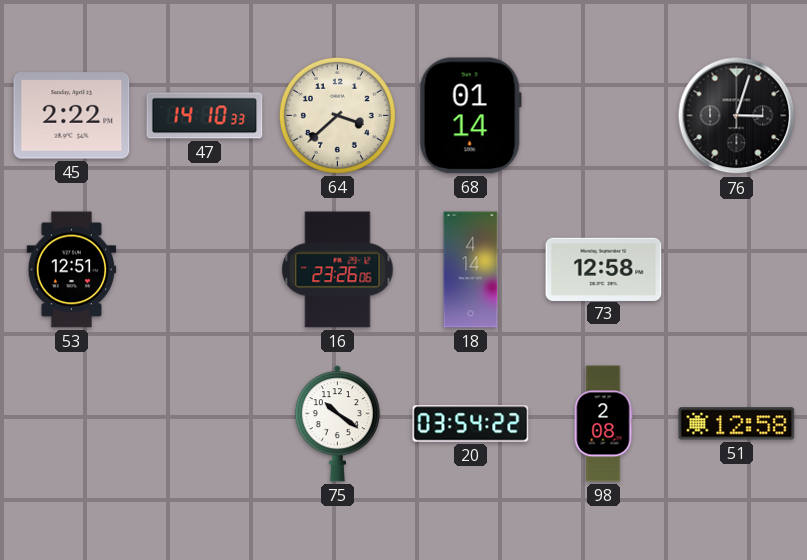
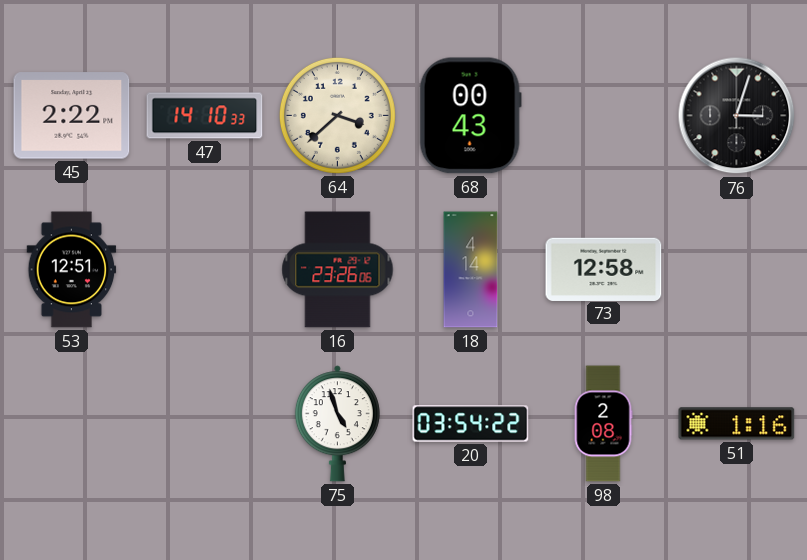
68: 01:14 -> 00:43
75: 10:21 -> 4:57
51: 12:58 -> 1:16
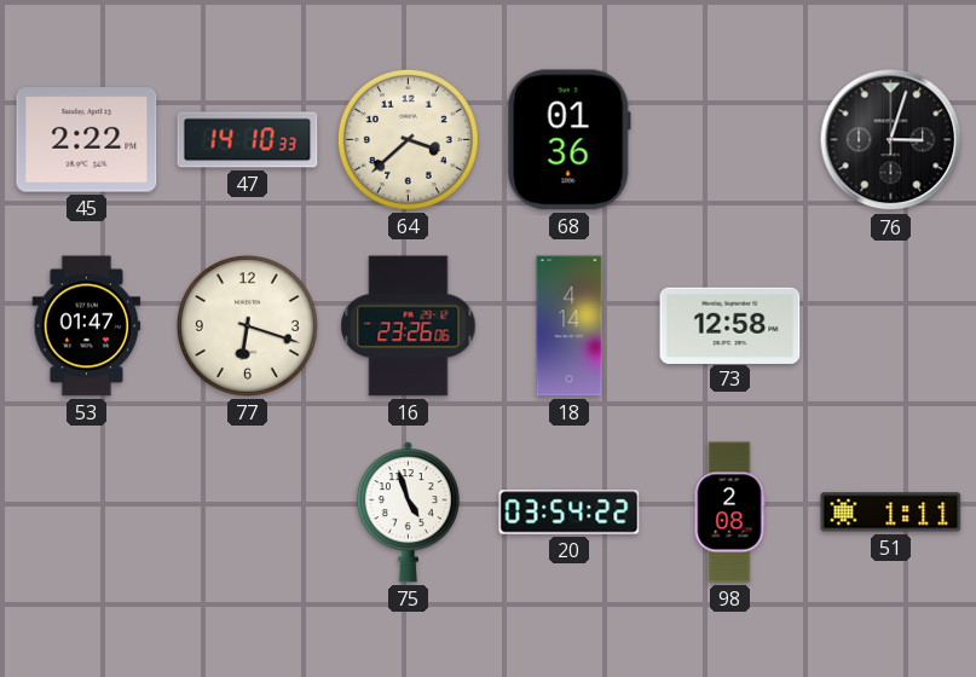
68: 00:43 -> 01:36
53: 12:51 -> 01:47
77: none -> 6:18
51: 1:16 -> 1:11
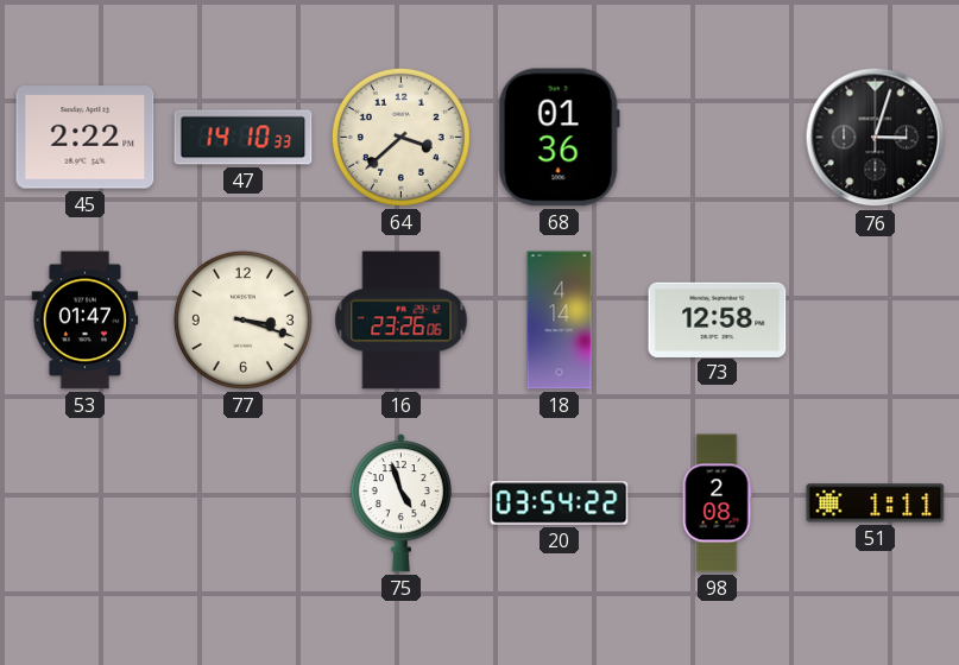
77: 6:18 -> 3:18
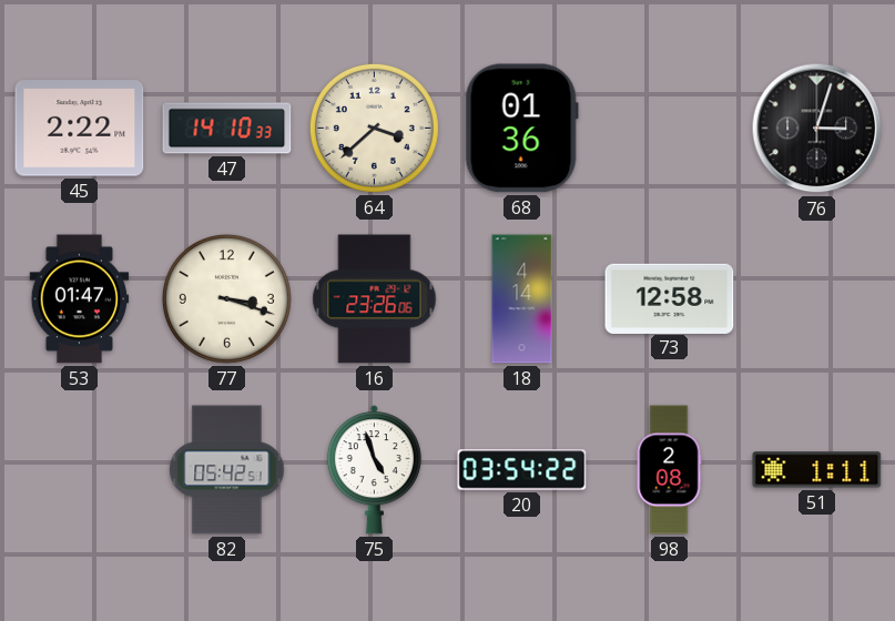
82: none -> 05:42
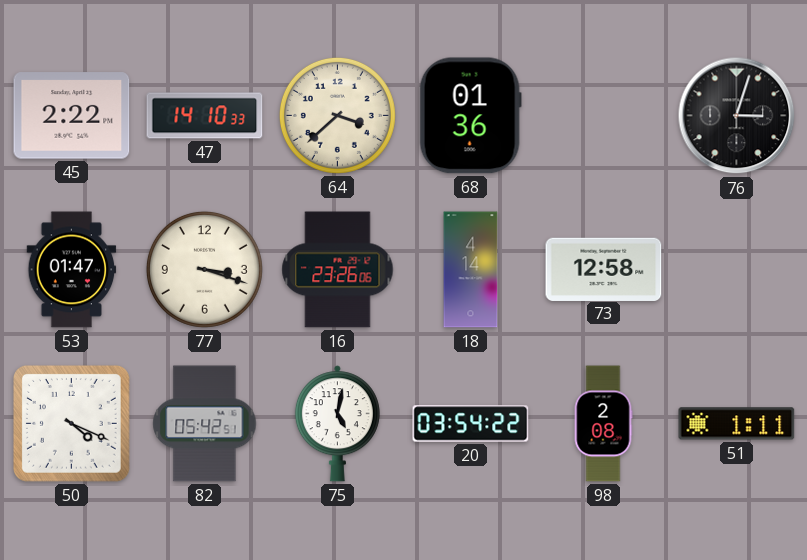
50: none -> 4:19
75: 4:57 -> 5:02
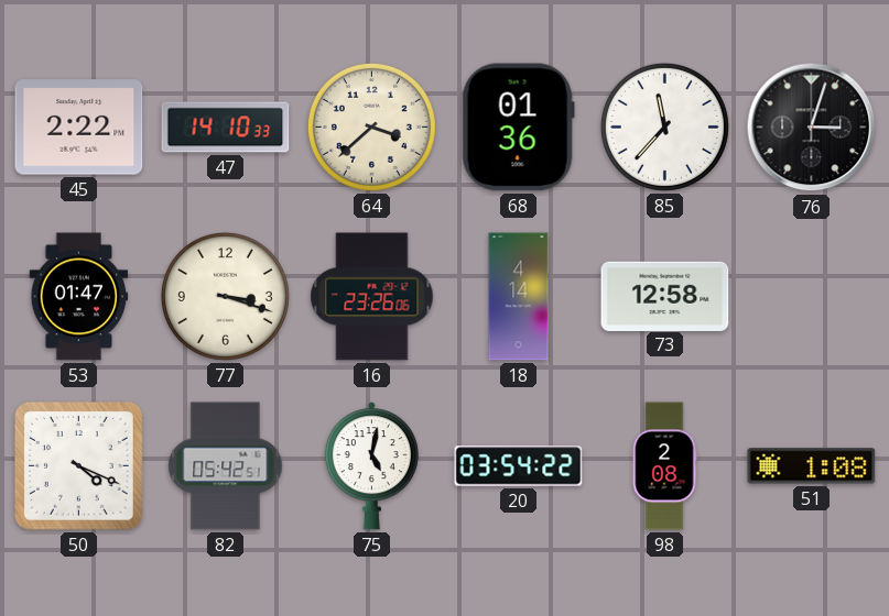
85: none -> 11:37
51: 1:11 -> 1:08
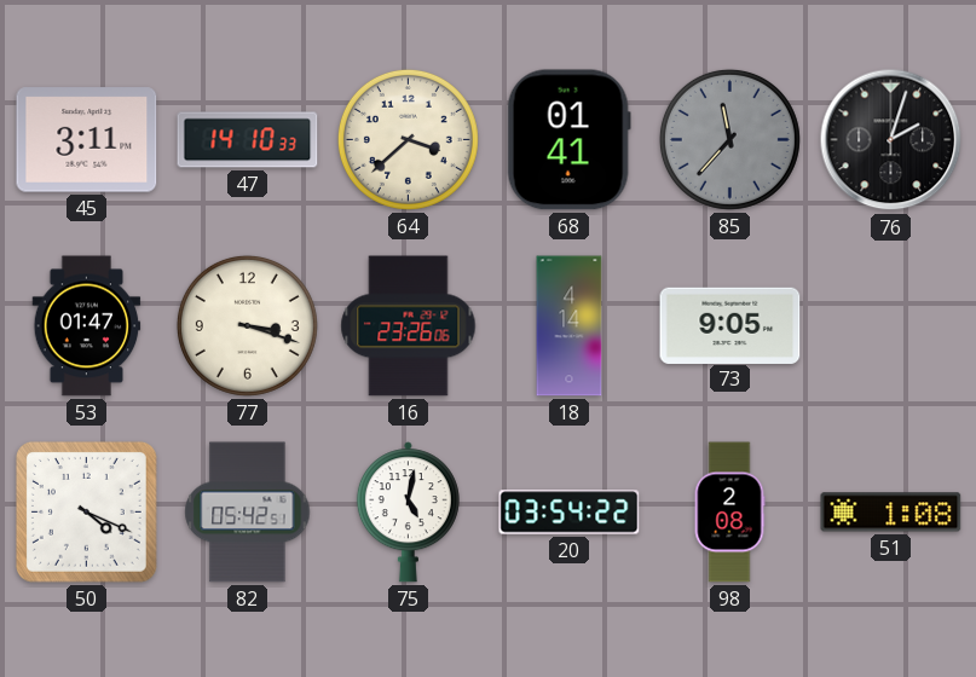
45: 2:22 -> 3:11
68: 01:36 -> 01:41
85 dial: white -> grey
76: 3:03 -> 2:03
73: 12:58 -> 9:05
